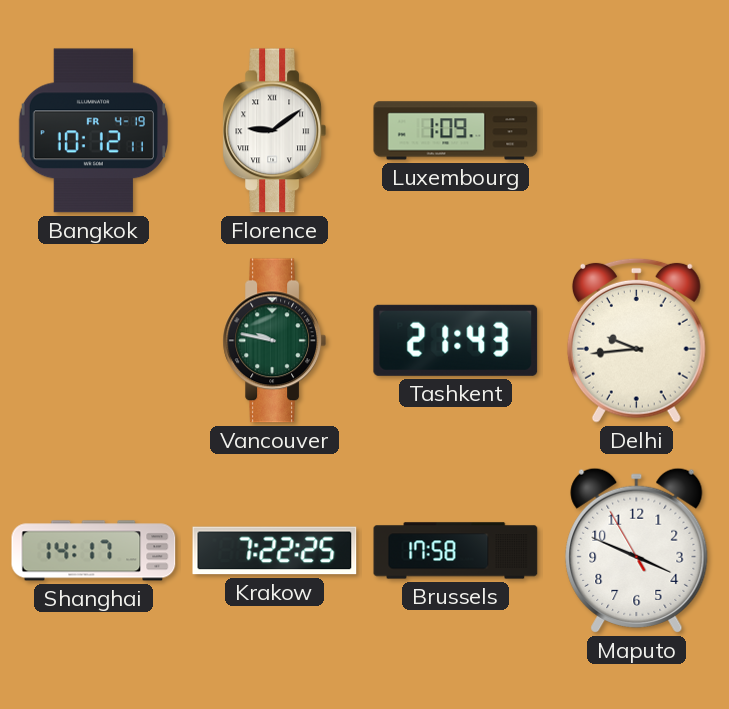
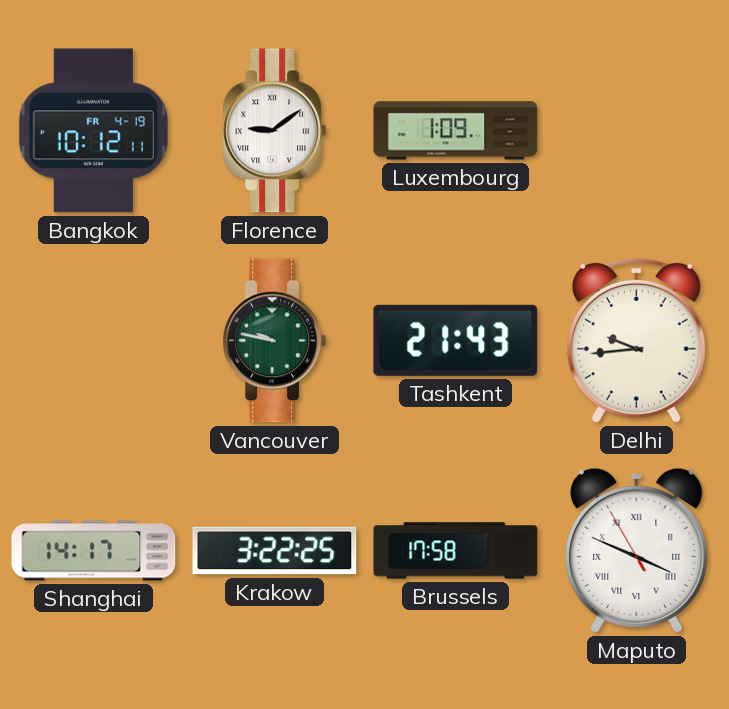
Krakow: 7:22 -> 3:22
Maputo numerals: Arabic -> Roman
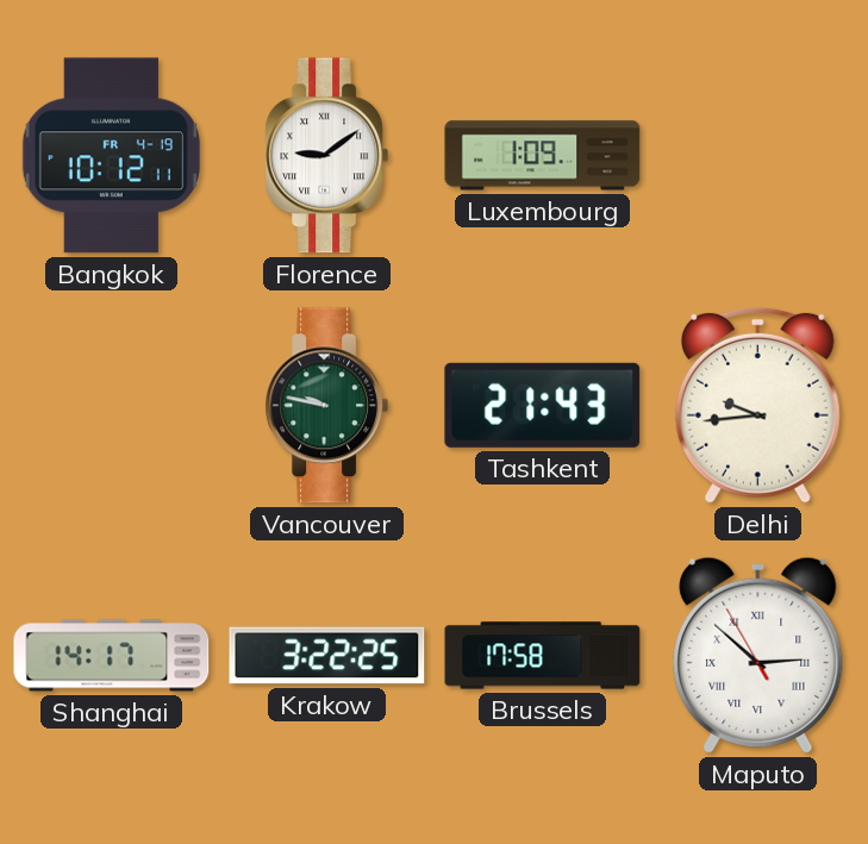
Maputo: 3:48 -> 2:51
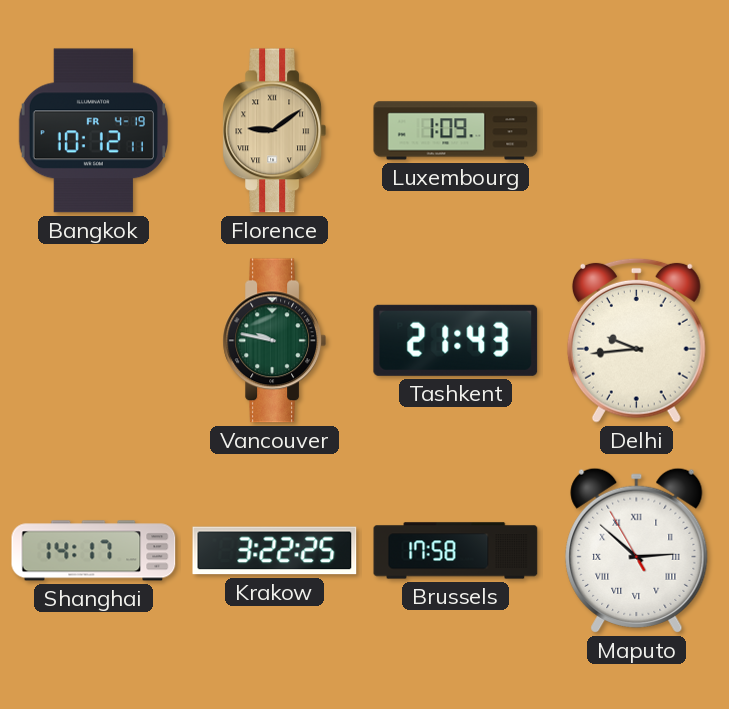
Florence dial: white -> champagne
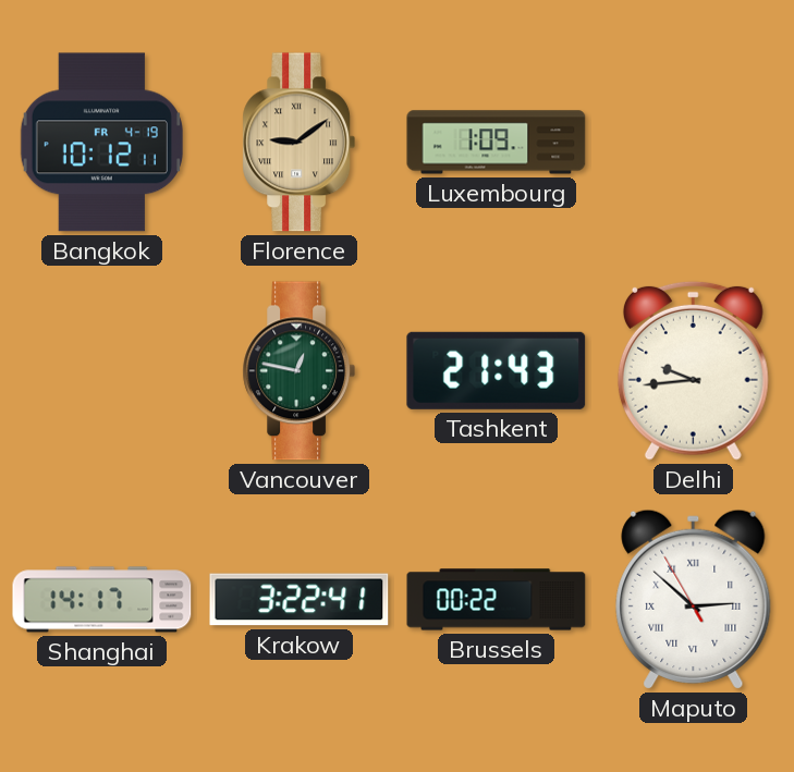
Vancouver: 9:47 -> 12:47
Krakow: 3:22:25 -> 3:22:41
Brussels: 17:58 -> 00:22
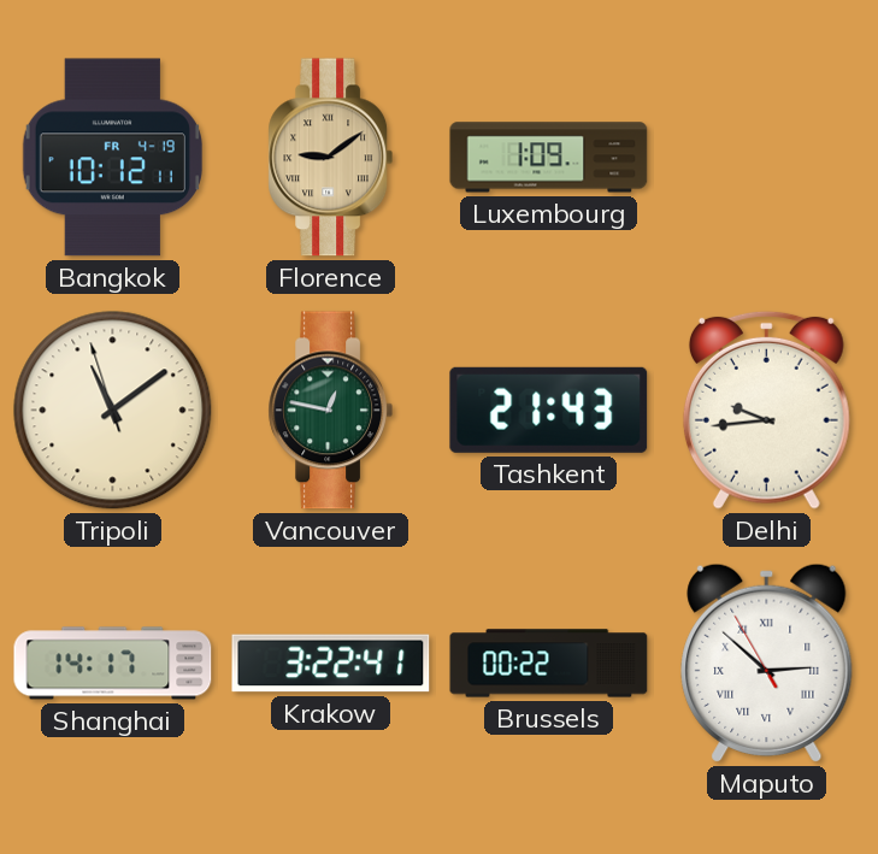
Tripoli: none -> 11:08
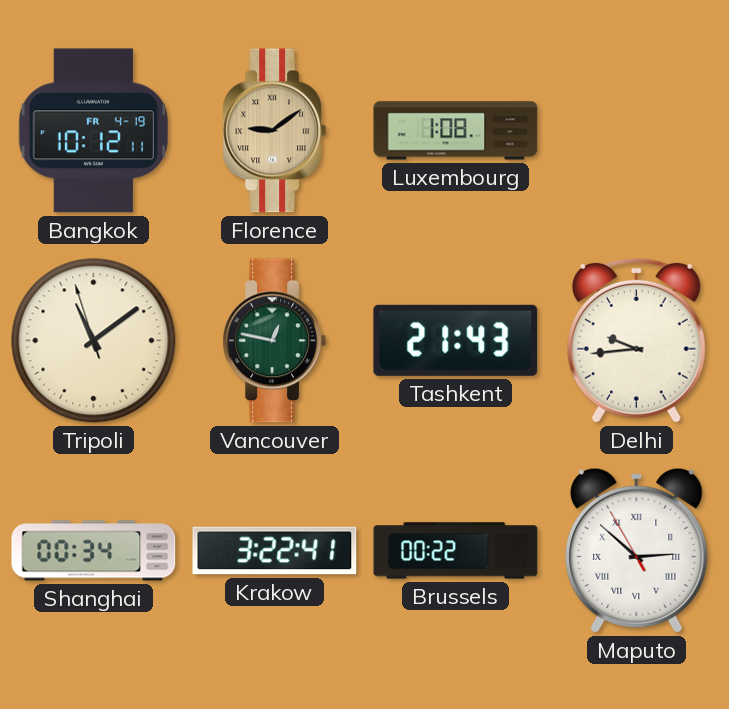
Luxembourg: 1:09 -> 1:08
Shanghai: 14:17 -> 00:34
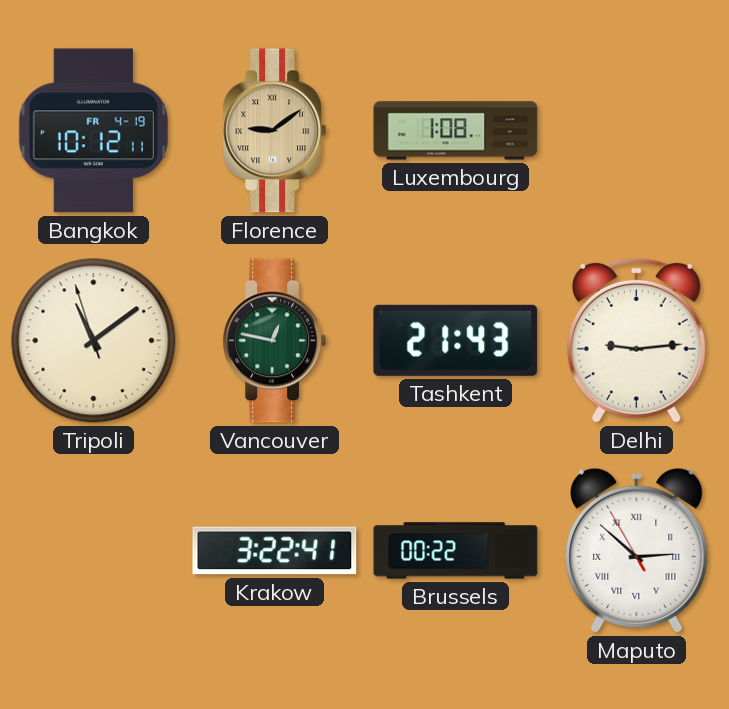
Delhi: 9:44 -> 9:14
Shanghai: 00:34 -> none
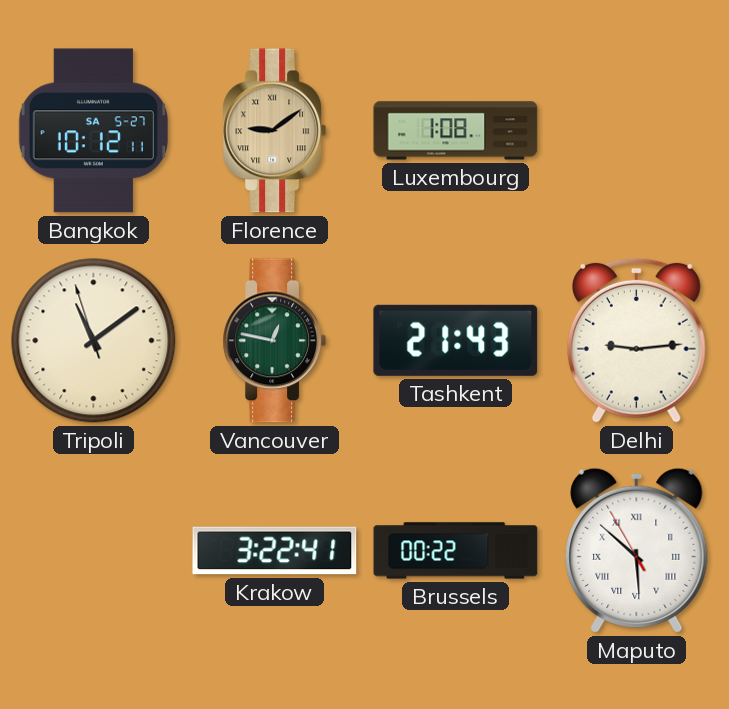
Bangkok date: FR 4-19 -> SA 5-27
Maputo: 2:51 -> 5:51
